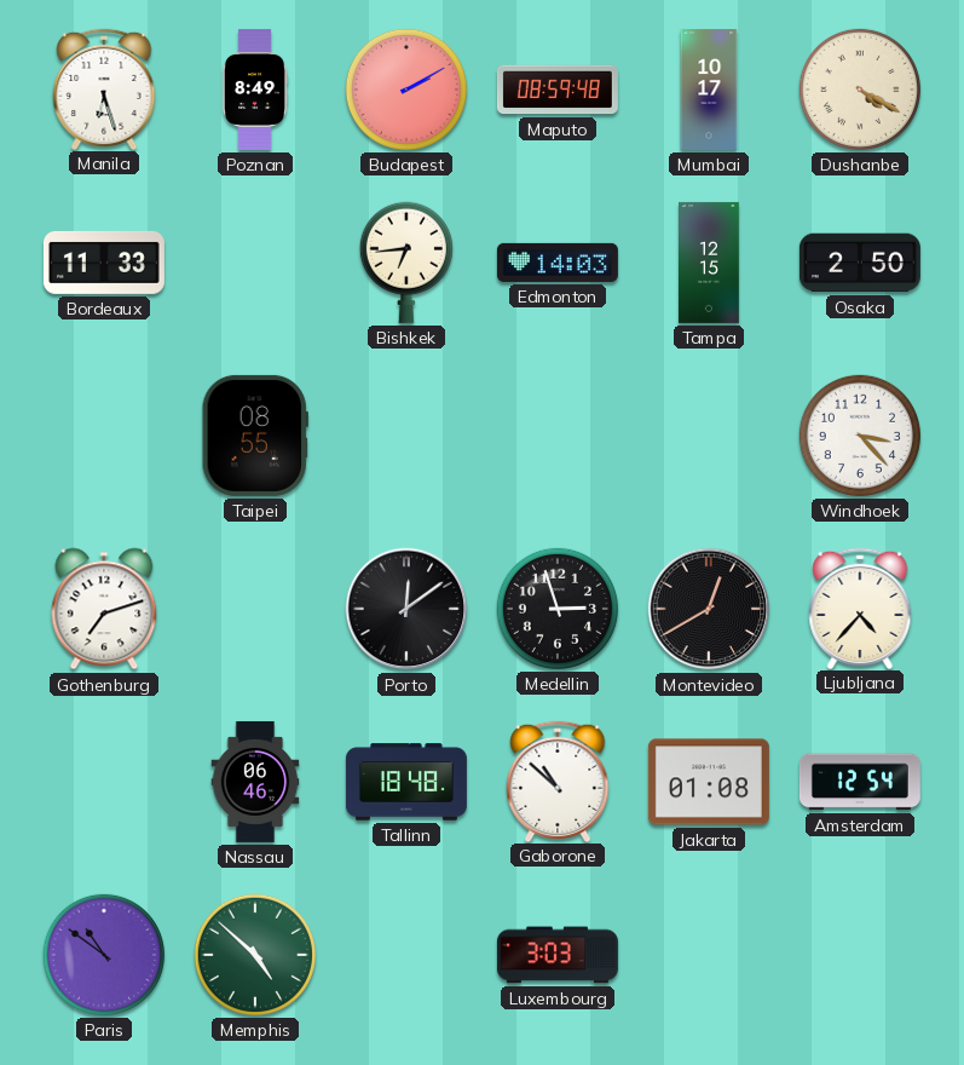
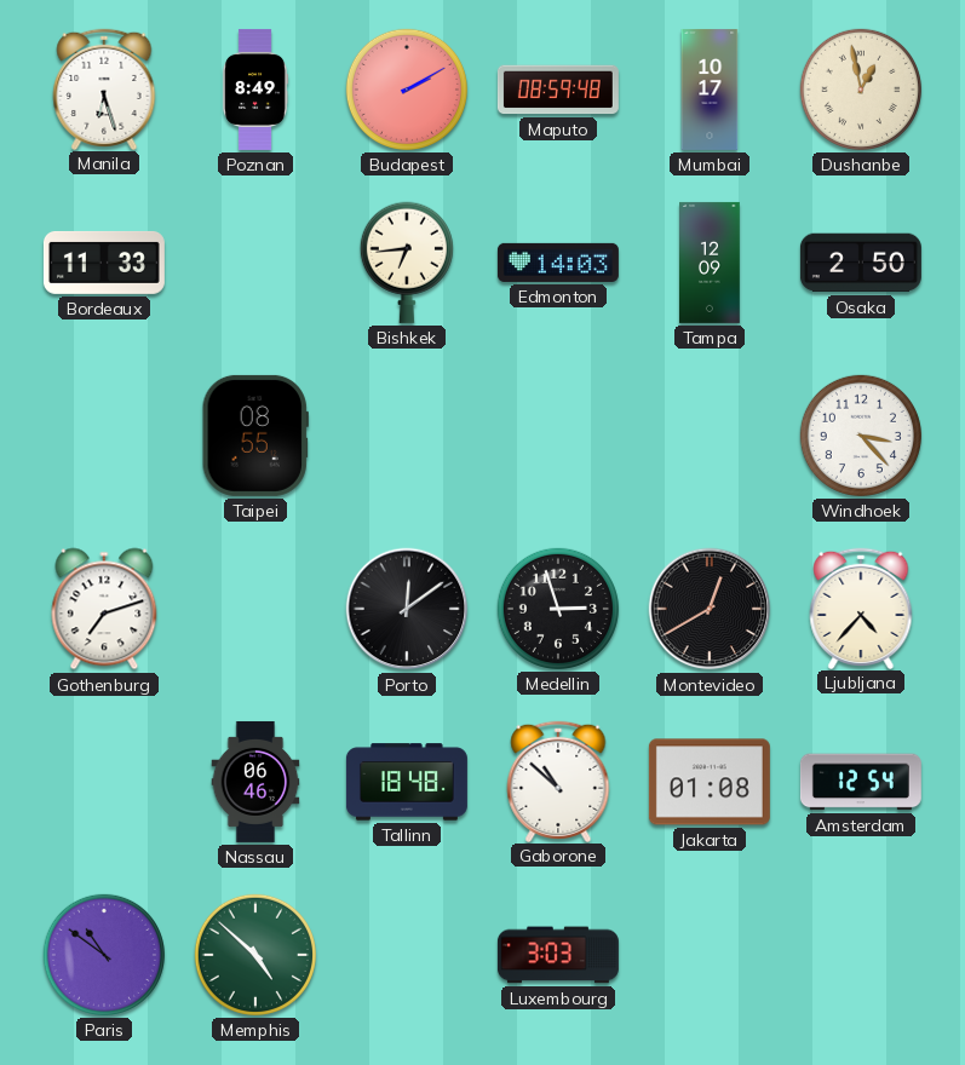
Dushanbe: 4:20 -> 12:58
Tampa: 12:15 -> 12:09
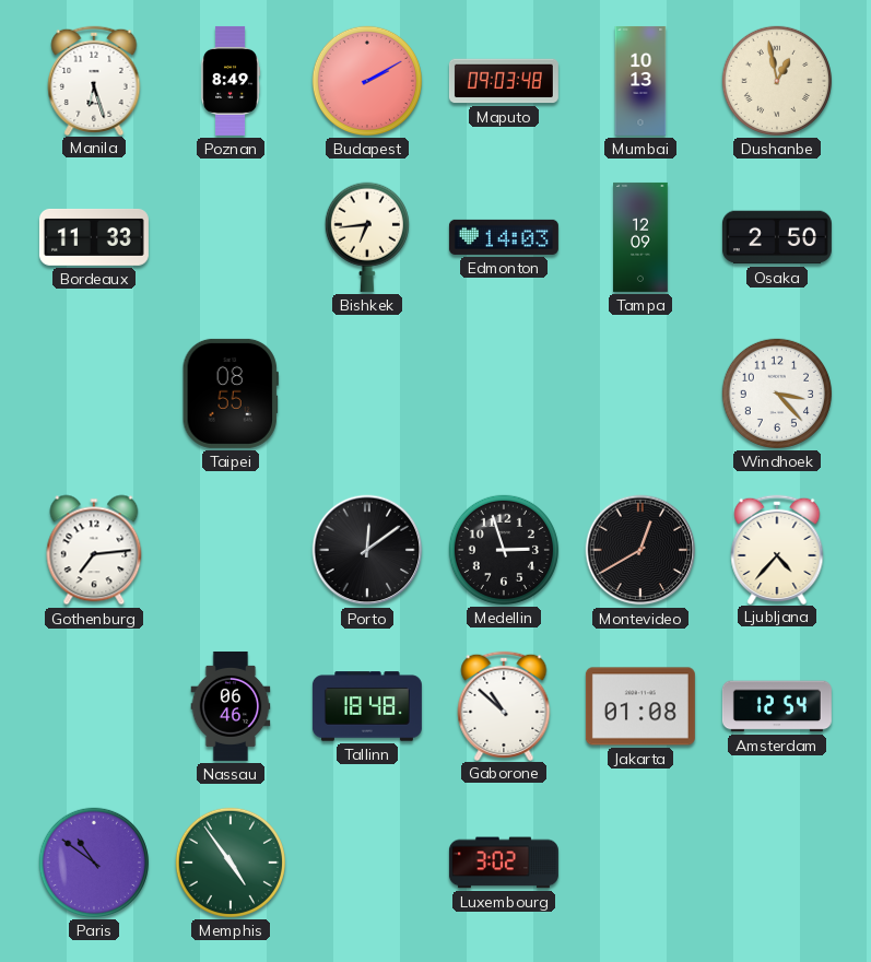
Maputo: 08:59 -> 09:03
Mumbai: 10:17 -> 10:13
Gothenburg: 7:12 -> 7:14
Memphis: 4:52 -> 4:54
Luxembourg: 3:03 -> 3:02
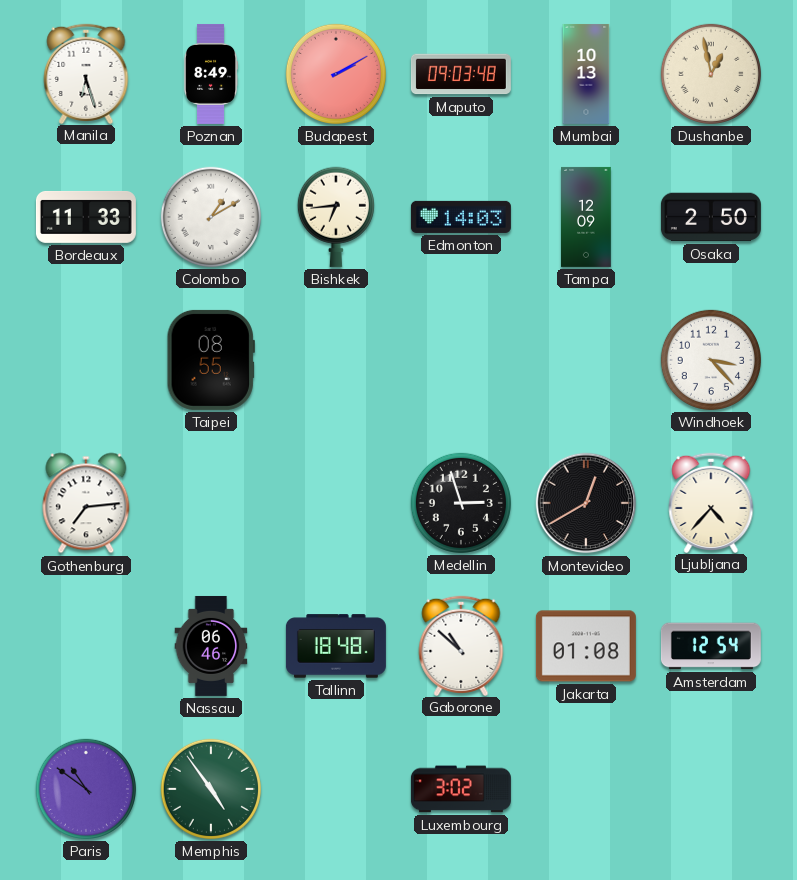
Colombo: none -> 1:10
Porto: 12:09 -> none
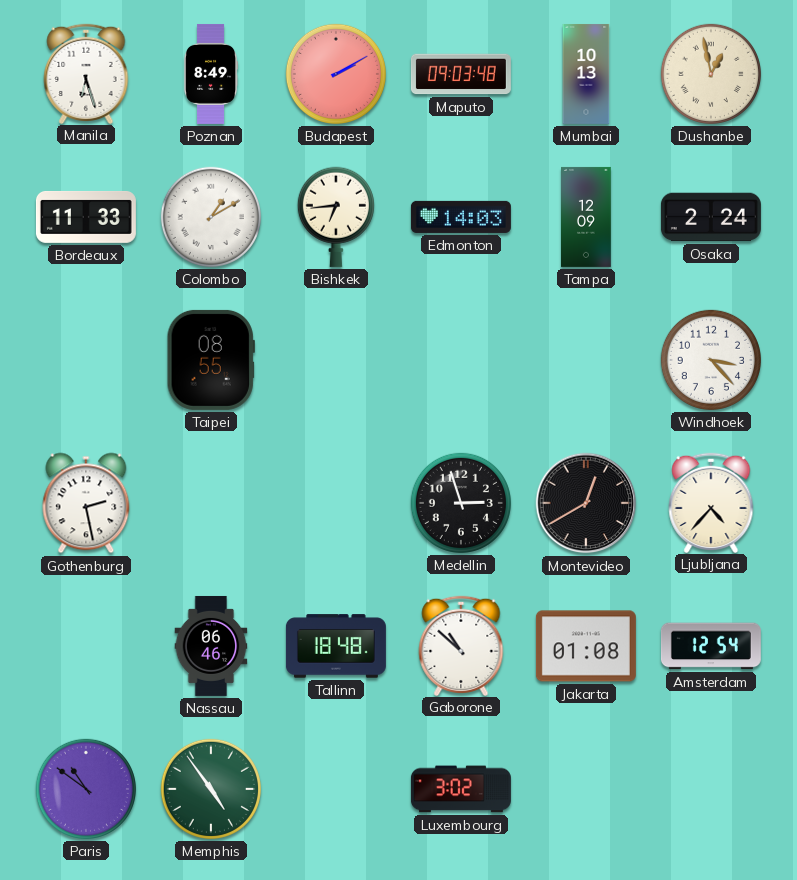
Osaka: 2:50 -> 2:24
Gothenburg: 7:14 -> 2:28
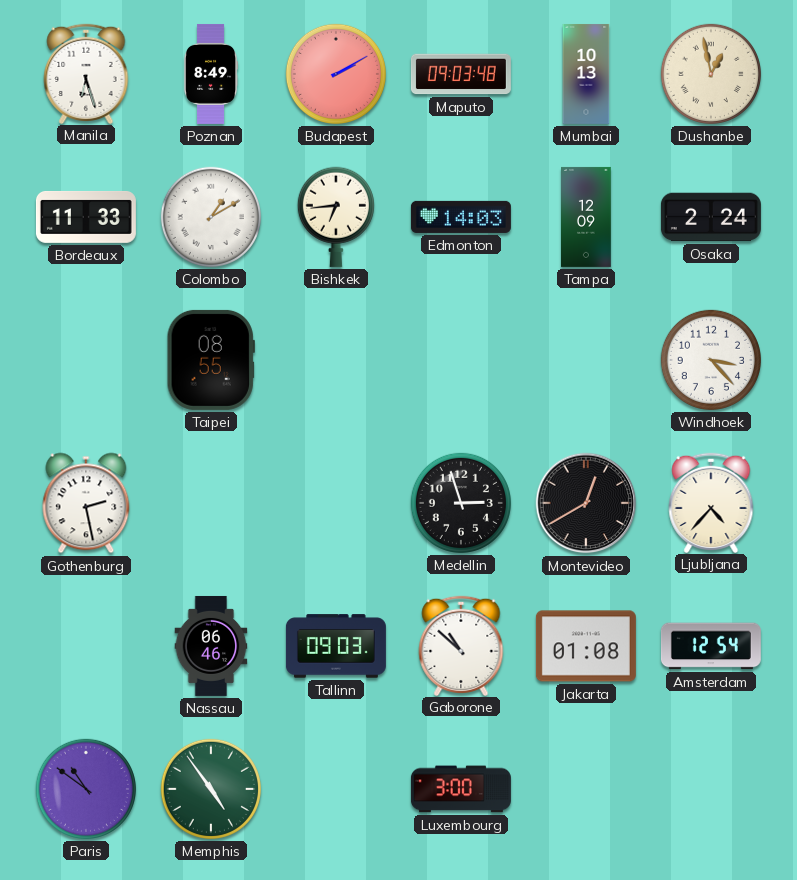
Tallinn: 18:48 -> 09:03
Luxembourg: 3:02 -> 3:00
